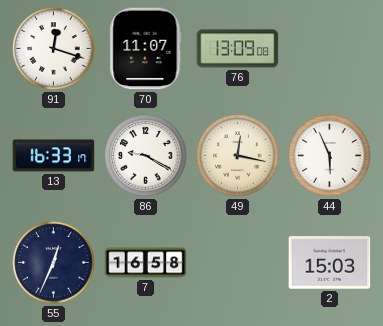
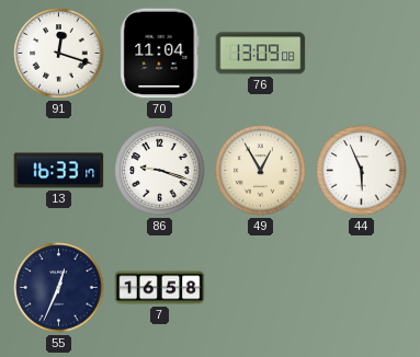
70: 11:07 -> 11:04
86: 9:20 -> 9:18
49: 12:17 -> 12:55
2: 15:03 -> none
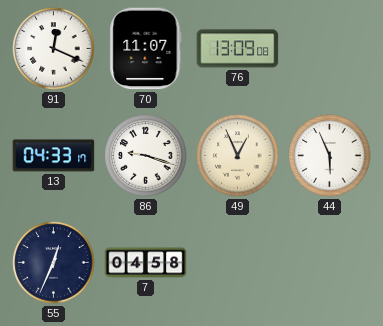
91: 12:18 -> 12:19
70: 11:04 -> 11:07
13: 16:33 -> 04:33
49: 12:55 -> 12:56
7: 16:58 -> 04:58
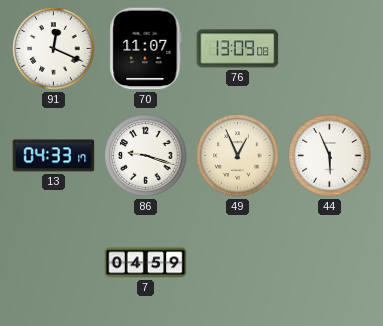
55: 12:34 -> none
7: 04:58 -> 04:59
